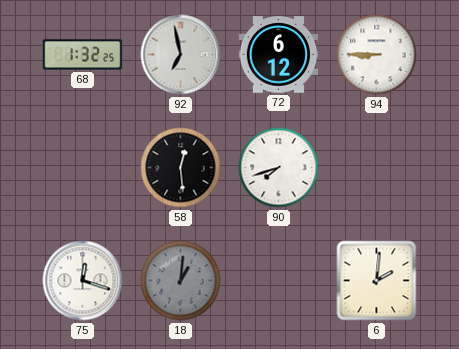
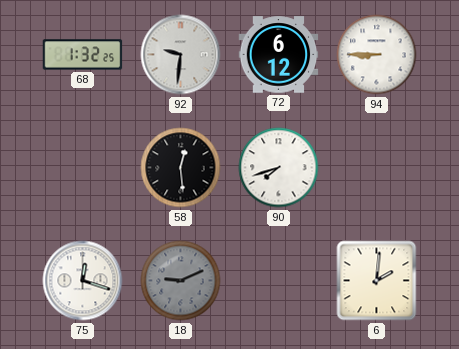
92: 6:58 -> 9:31
18: 1:01 -> 9:11
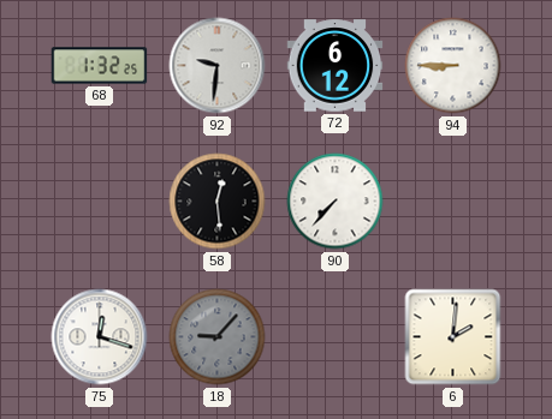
90: 7:42 -> 7:37
18: 9:11 -> 9:07
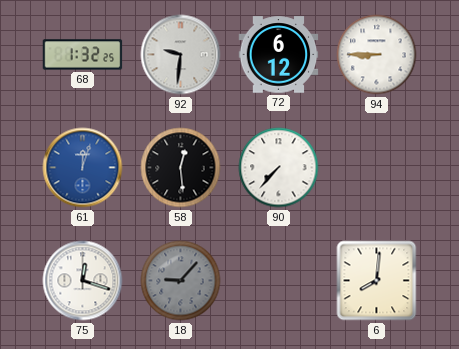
61: none -> 12:03
6: 2:01 -> 8:01
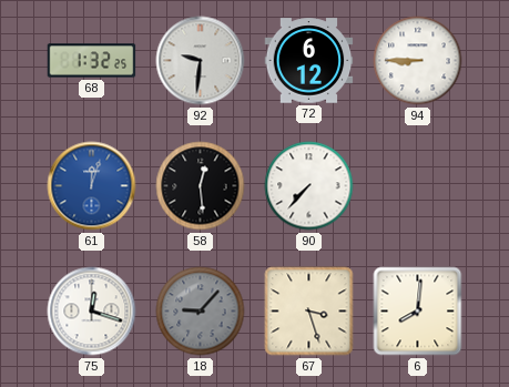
67: none -> 3:27
